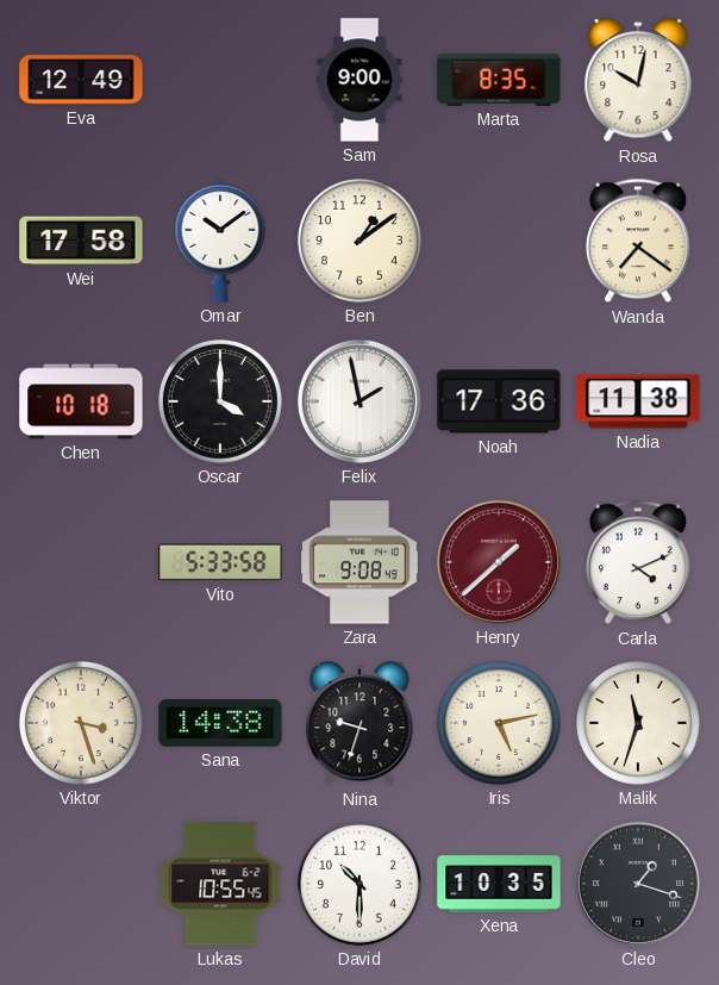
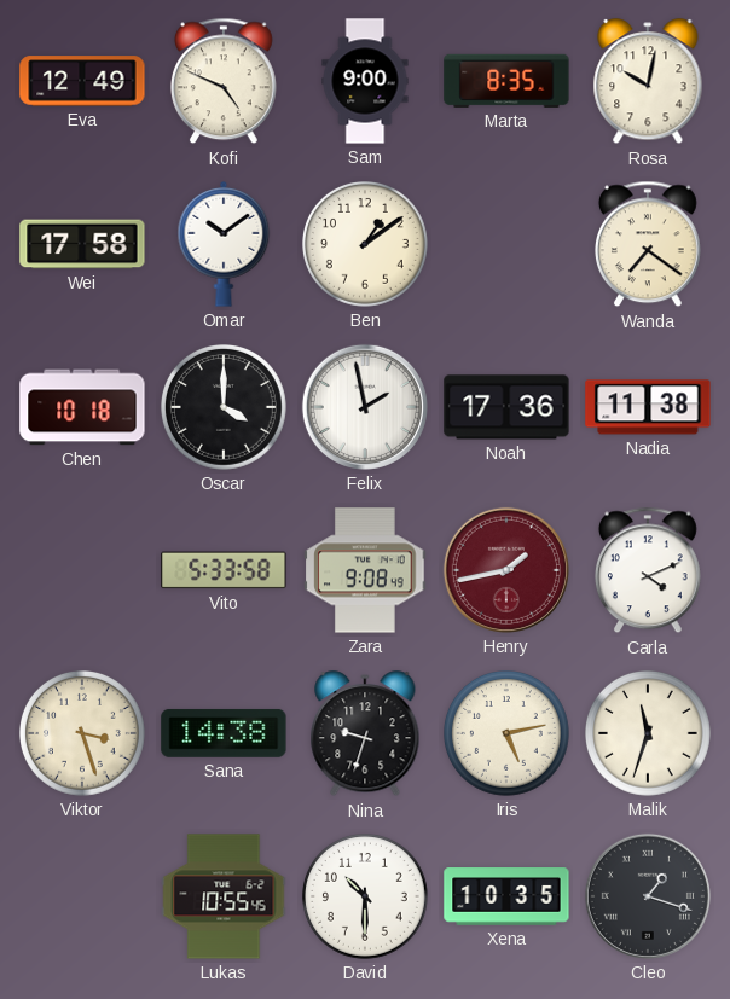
Kofi: none -> 4:49
Henry: 1:38 -> 1:43
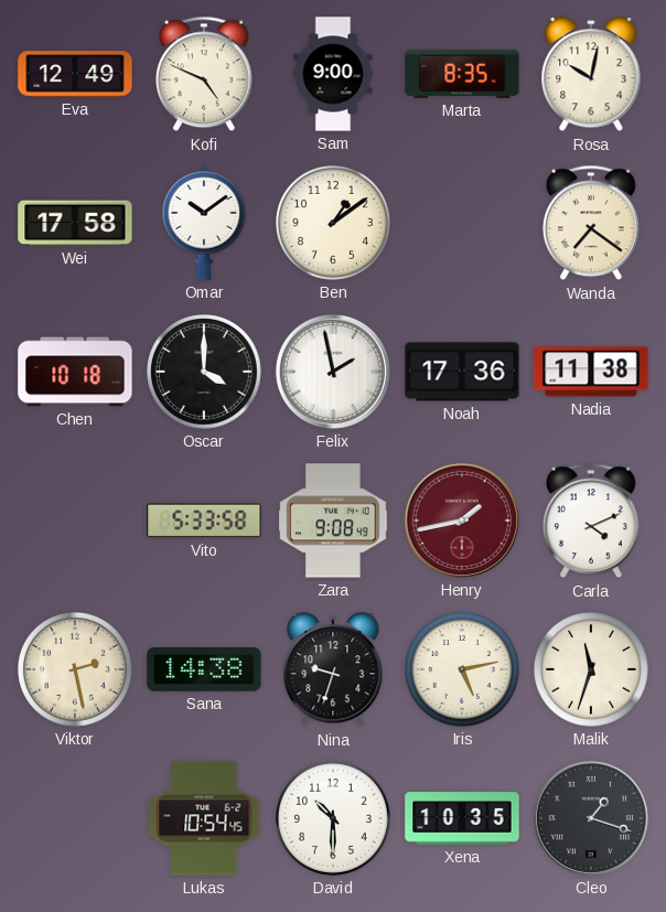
Viktor: 3:27 -> 2:28
Lukas: 10:55 -> 10:54
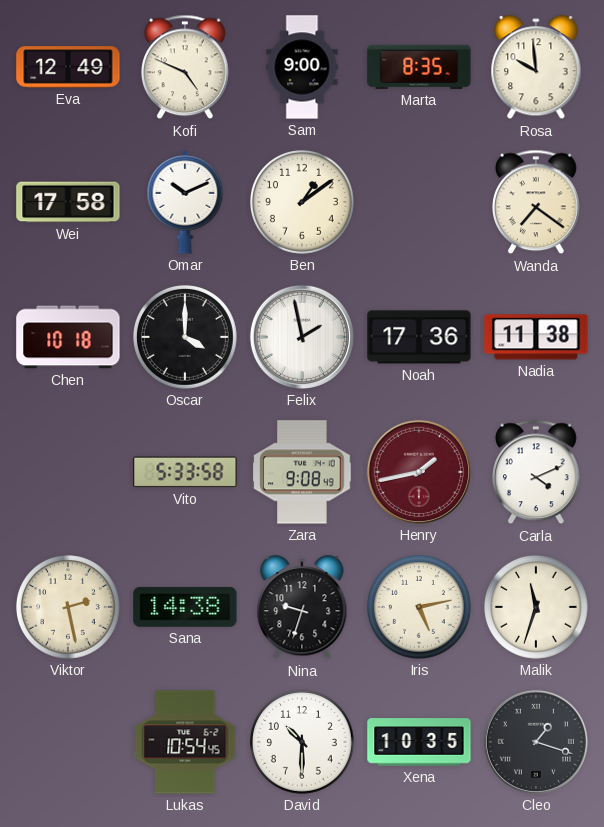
Rosa: 10:02 -> 9:59
Omar: 10:09 -> 10:11
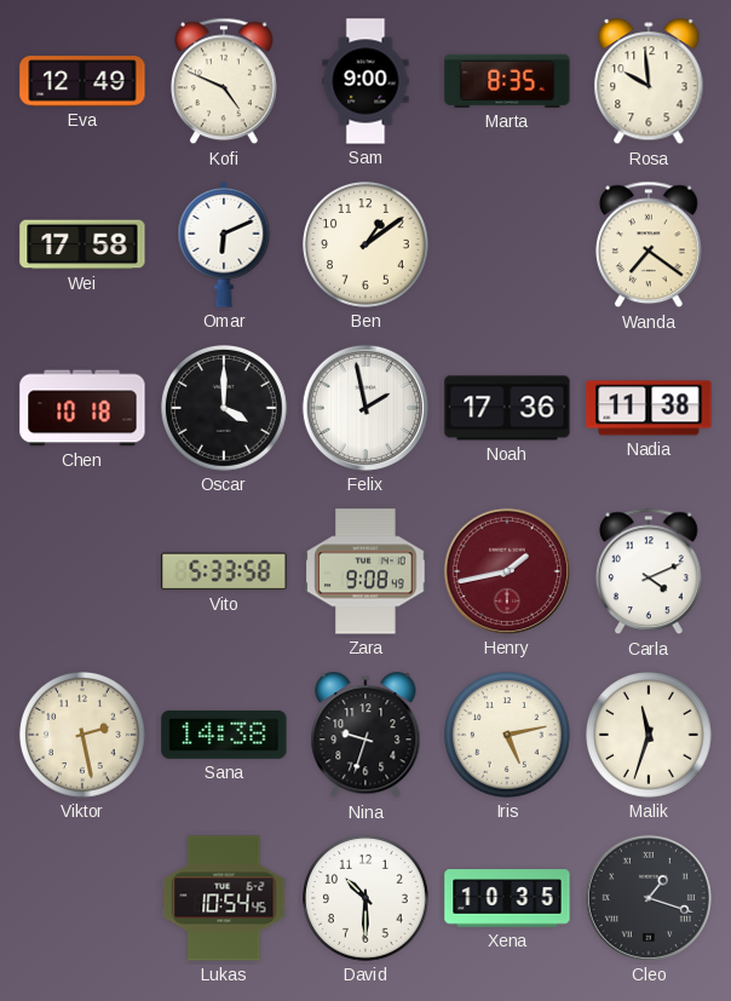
Omar: 10:11 -> 6:11
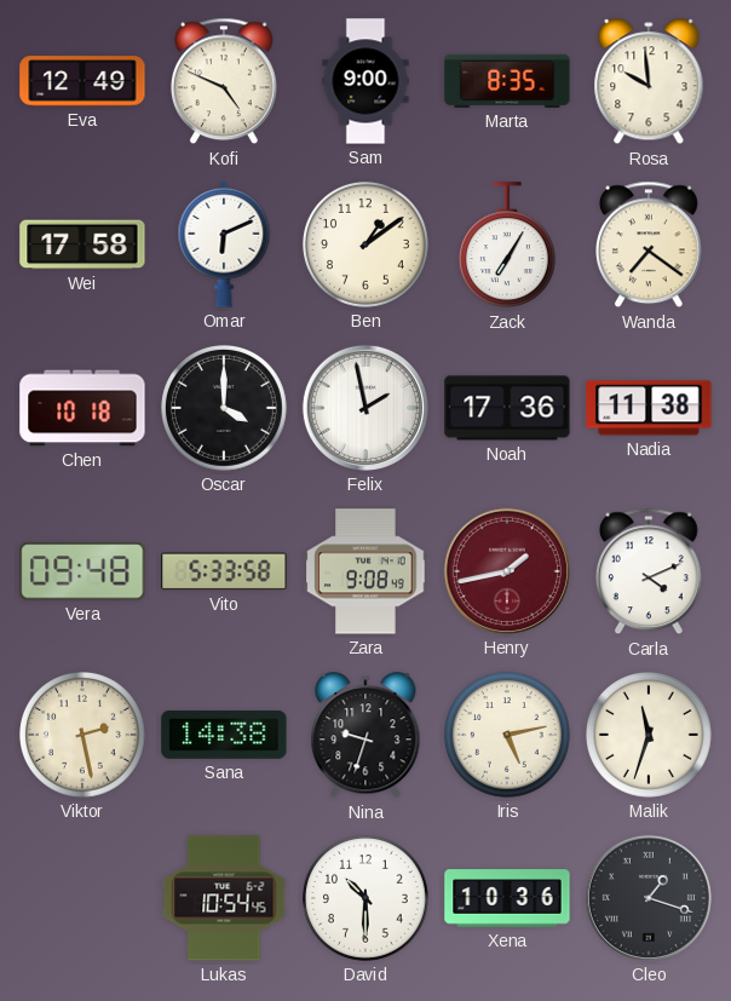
Zack: none -> 7:05
Vera: none -> 09:48
Xena: 10:35 -> 10:36
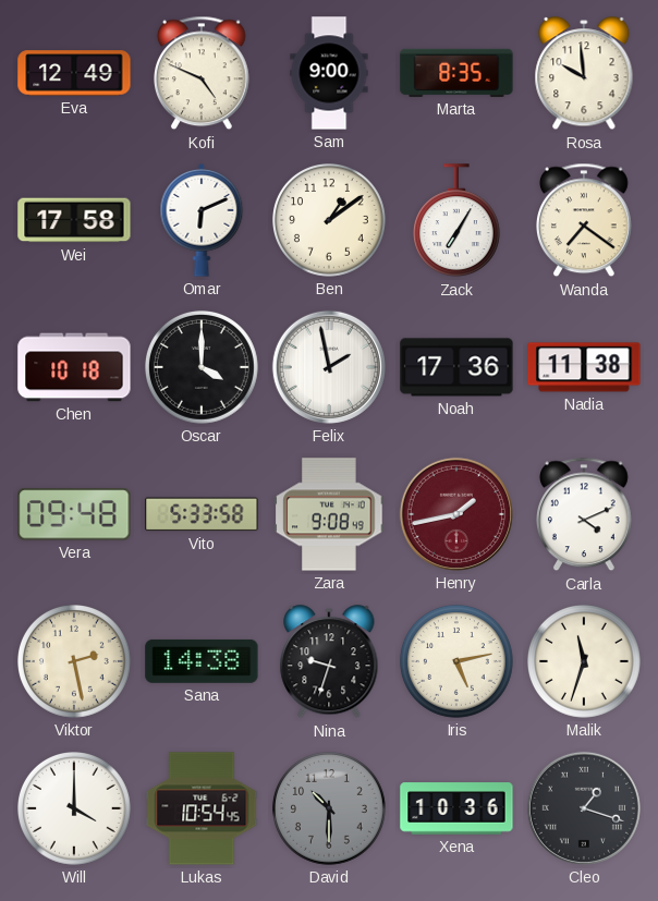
Will: none -> 4:00
David dial: white -> grey
